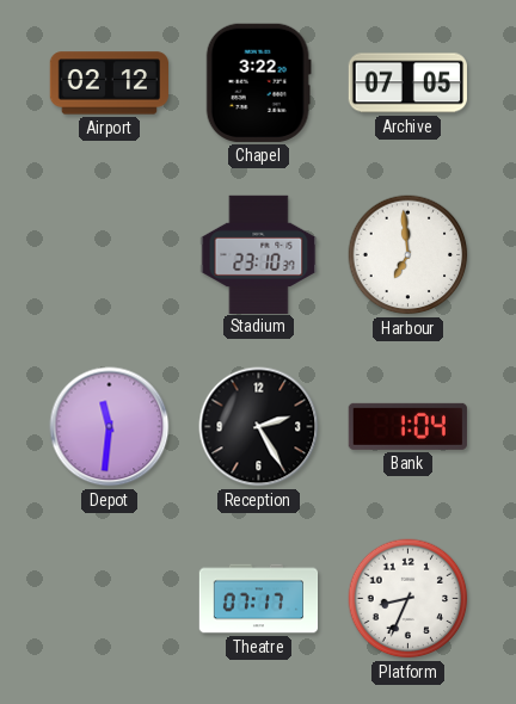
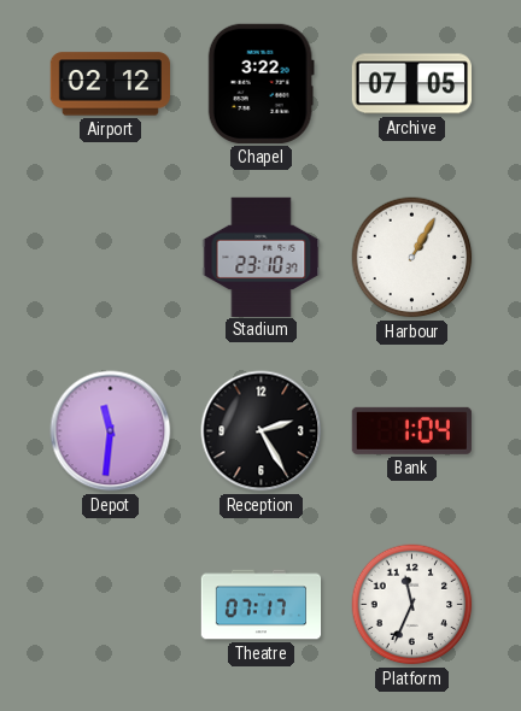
Harbour: 6:59 -> 1:05
Platform: 8:34 -> 11:34
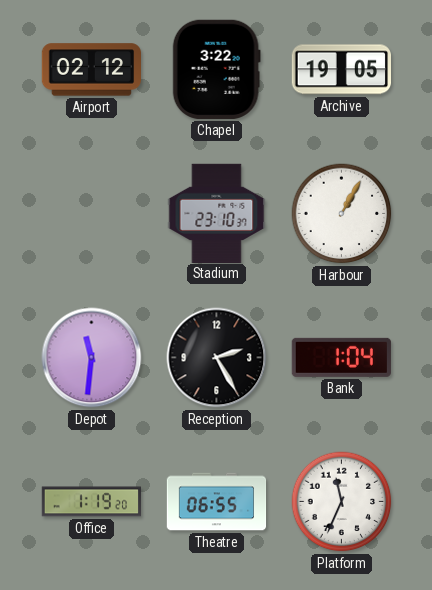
Archive: 07:05 -> 19:05
Office: none -> 1:19
Theatre: 07:17 -> 06:55
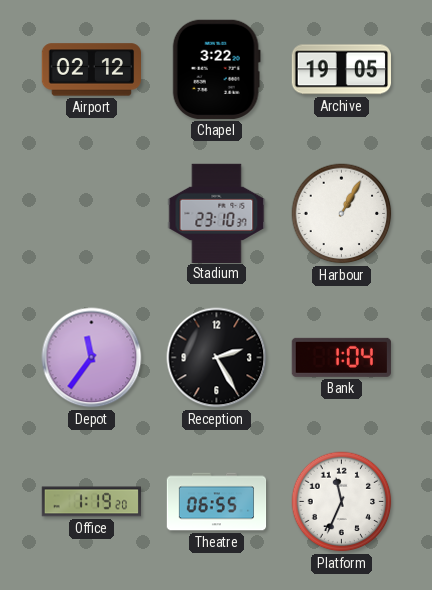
Depot: 11:31 -> 11:36
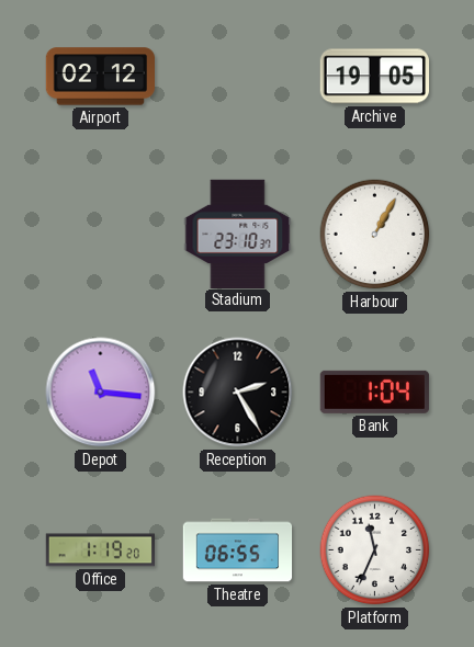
Chapel: 3:22 -> none
Depot: 11:36 -> 11:16
